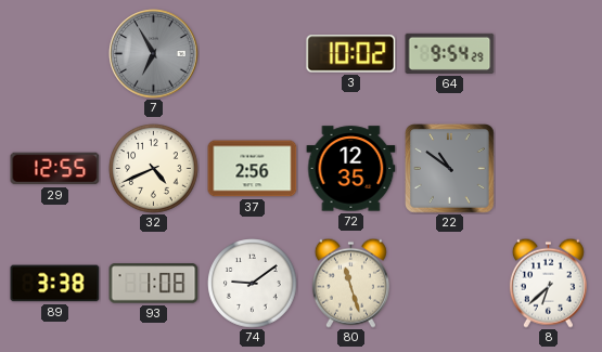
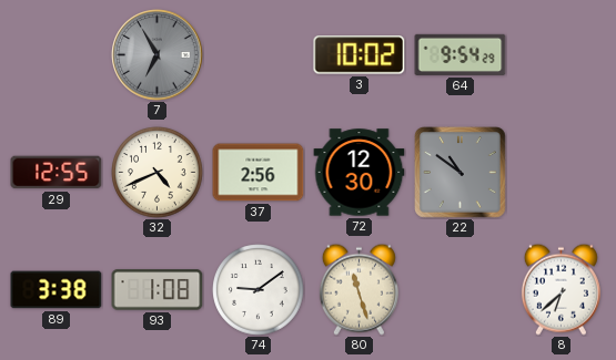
72: 12:35 -> 12:30
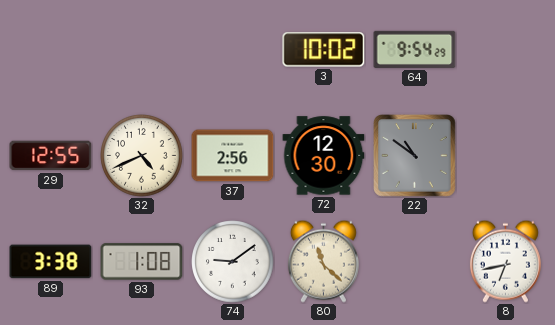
7: 6:55 -> none
80: 11:27 -> 11:22
8: 6:38 -> 6:43
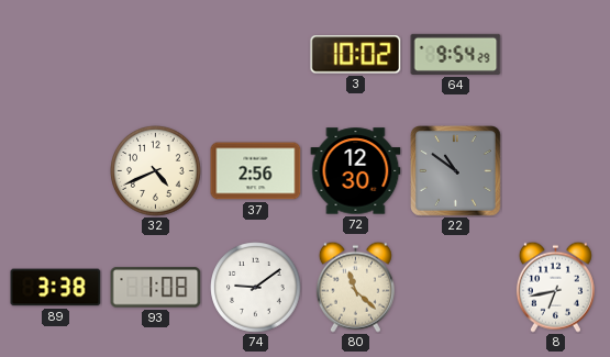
29: 12:55 -> none
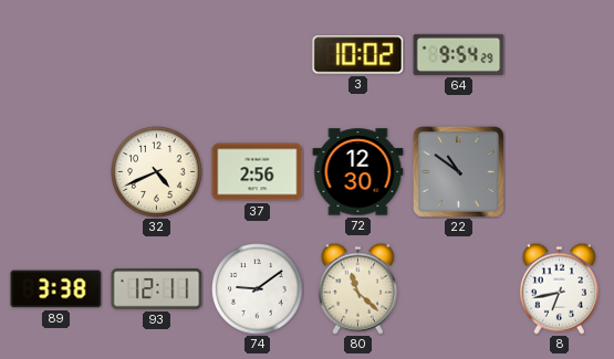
93: 1:08 -> 12:11
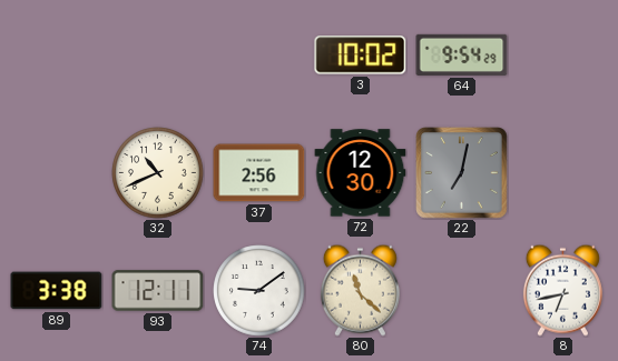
32: 4:41 -> 10:41
22: 10:51 -> 7:02
